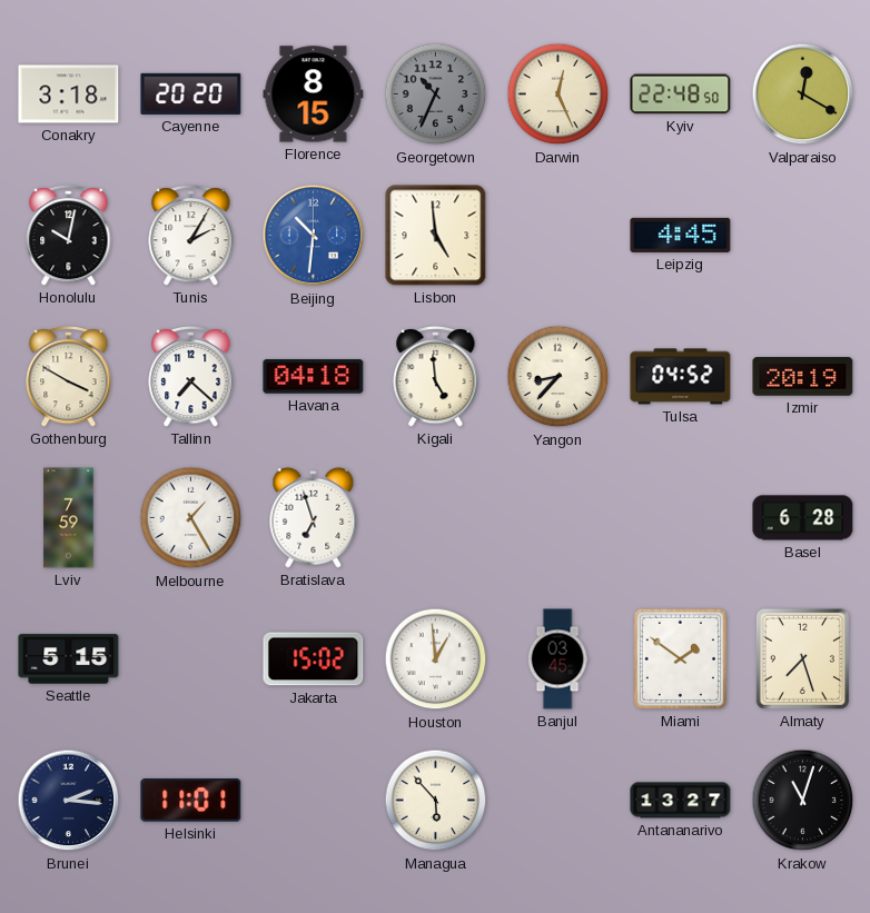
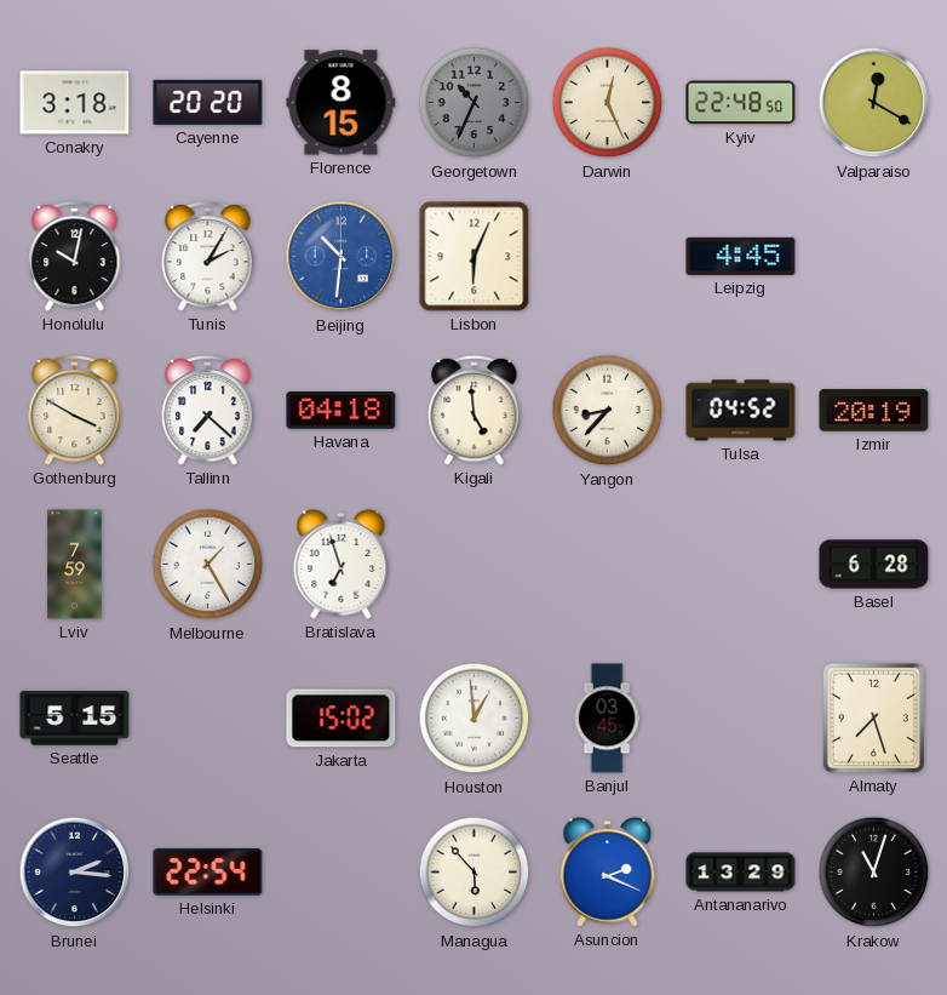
Lisbon: 4:59 -> 6:04
Miami: 1:51 -> none
Helsinki: 11:01 -> 22:54
Asuncion: none -> 2:19
Antananarivo: 13:27 -> 13:29
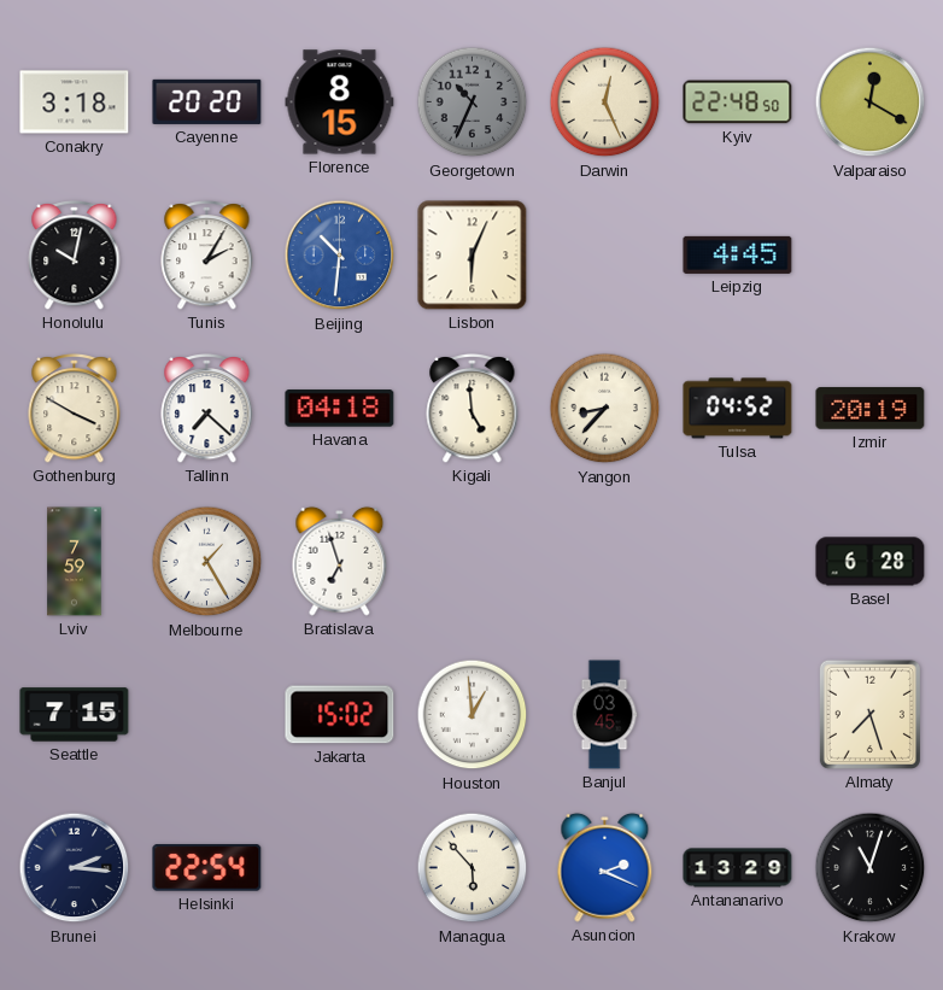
Seattle: 5:15 -> 7:15
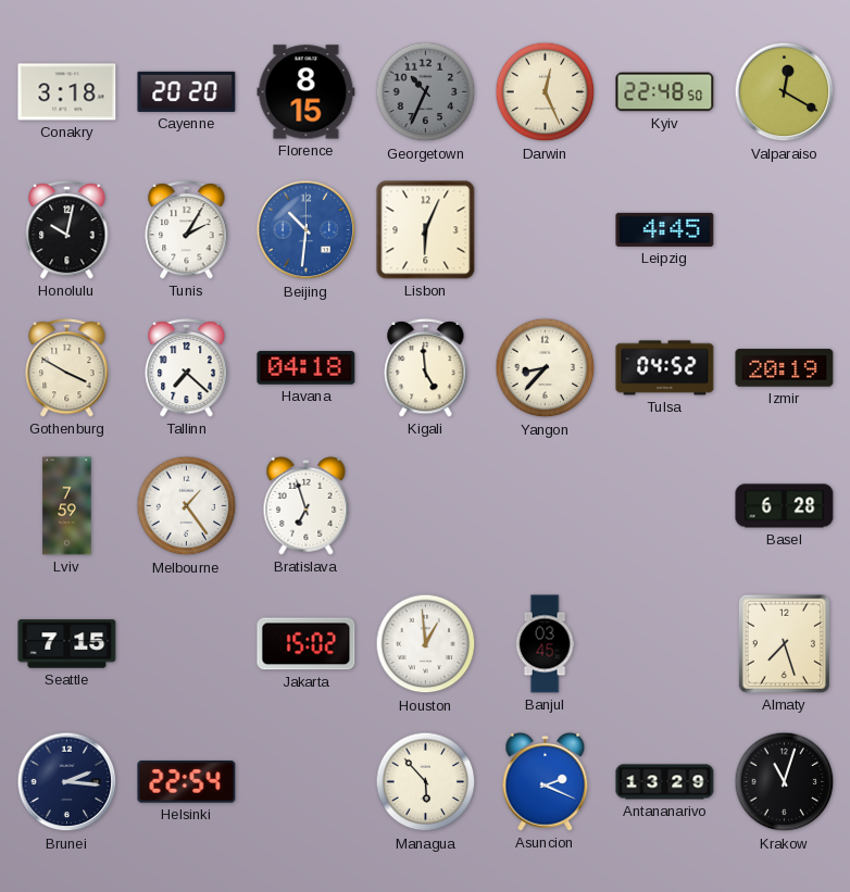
Melbourne: 1:25 -> 1:24
